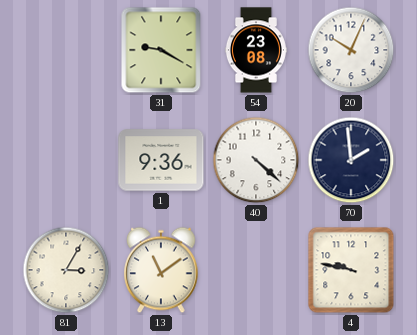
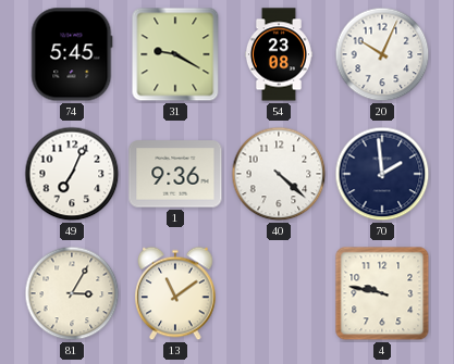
74: none -> 5:45
49: none -> 7:04
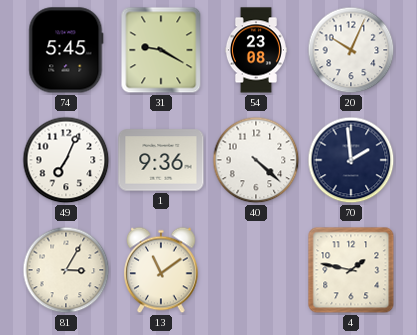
4: 9:47 -> 1:47
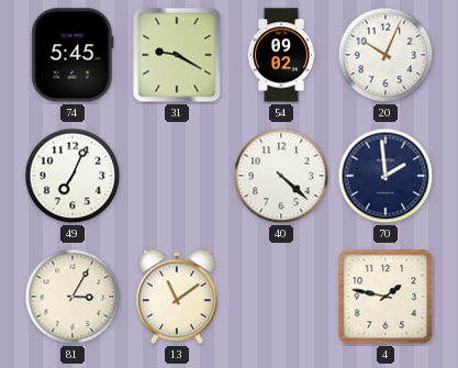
54: 23:08 -> 09:02
1: 9:36 -> none
